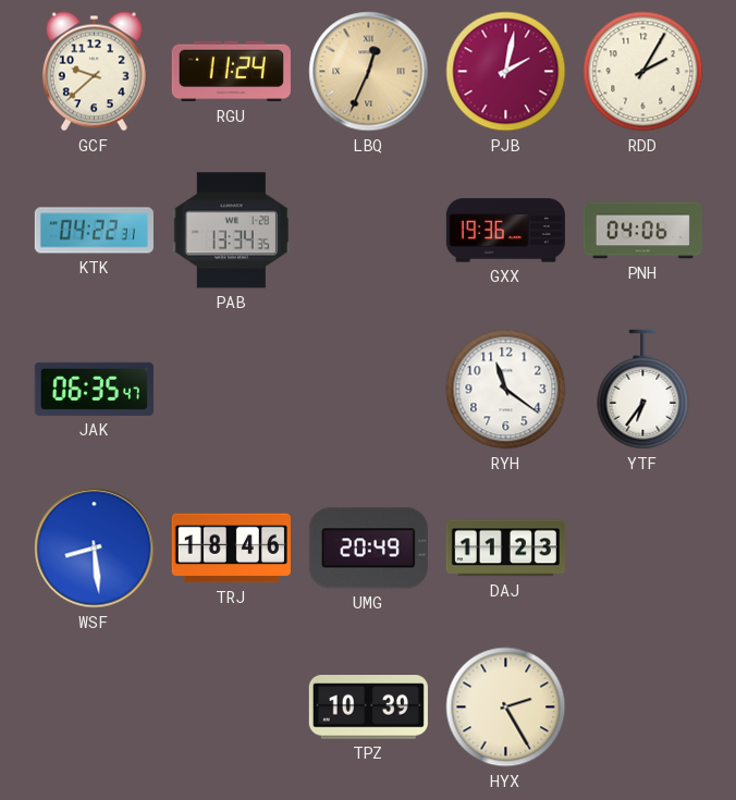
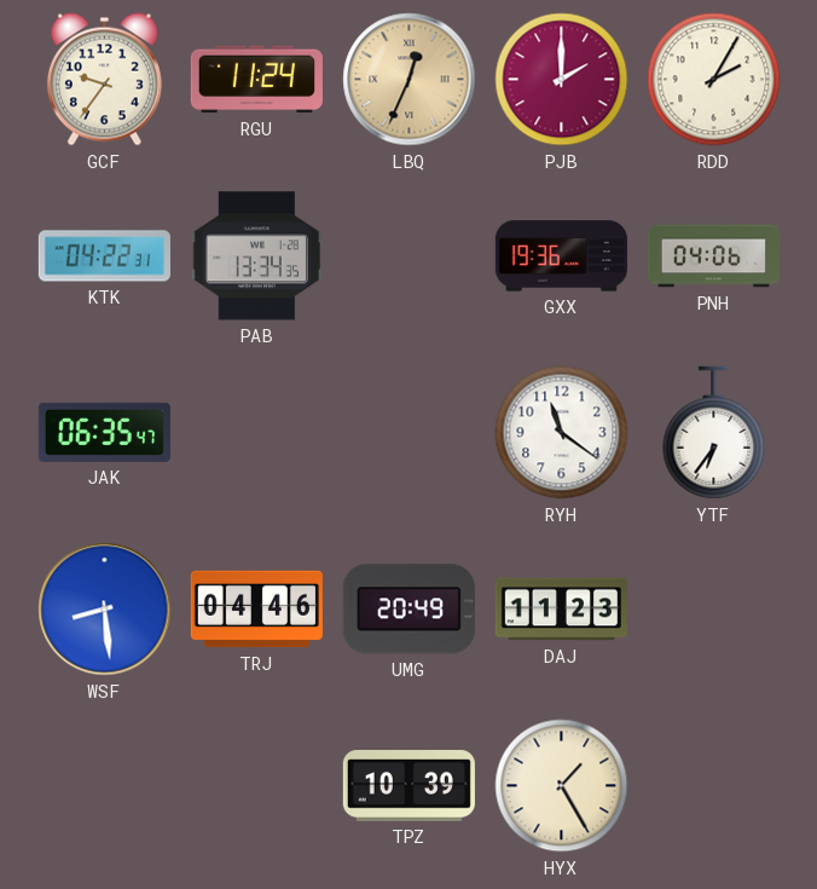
GCF: 9:38 -> 9:36
PJB: 2:02 -> 2:00
TRJ: 18:46 -> 04:46
HYX: 2:25 -> 1:25
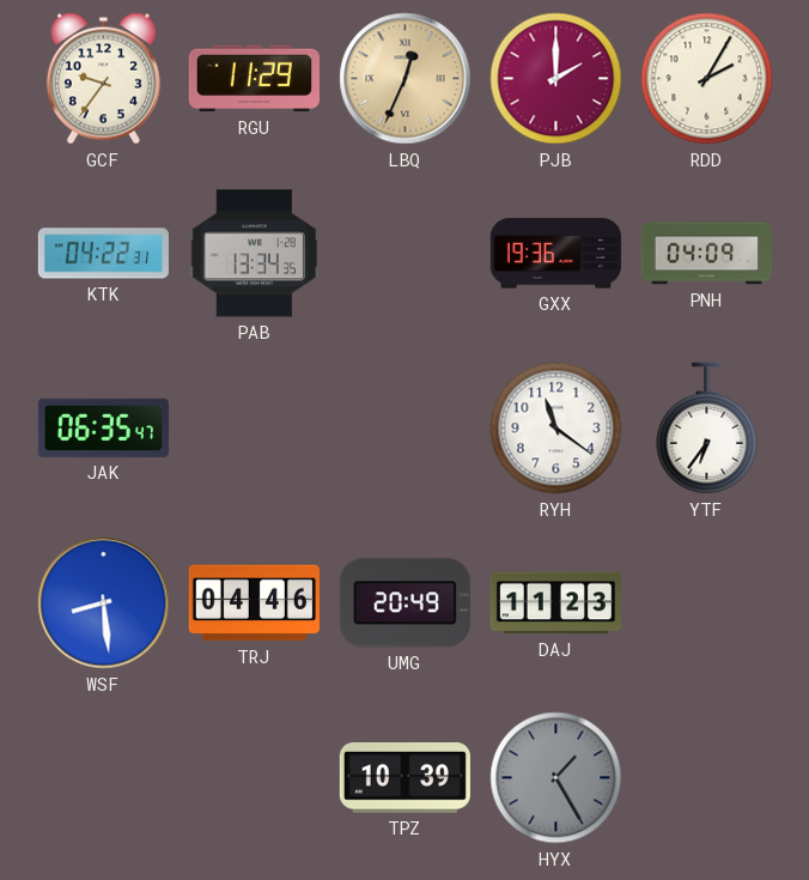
RGU: 11:24 -> 11:29
PNH: 04:06 -> 04:09
HYX dial: cream -> grey
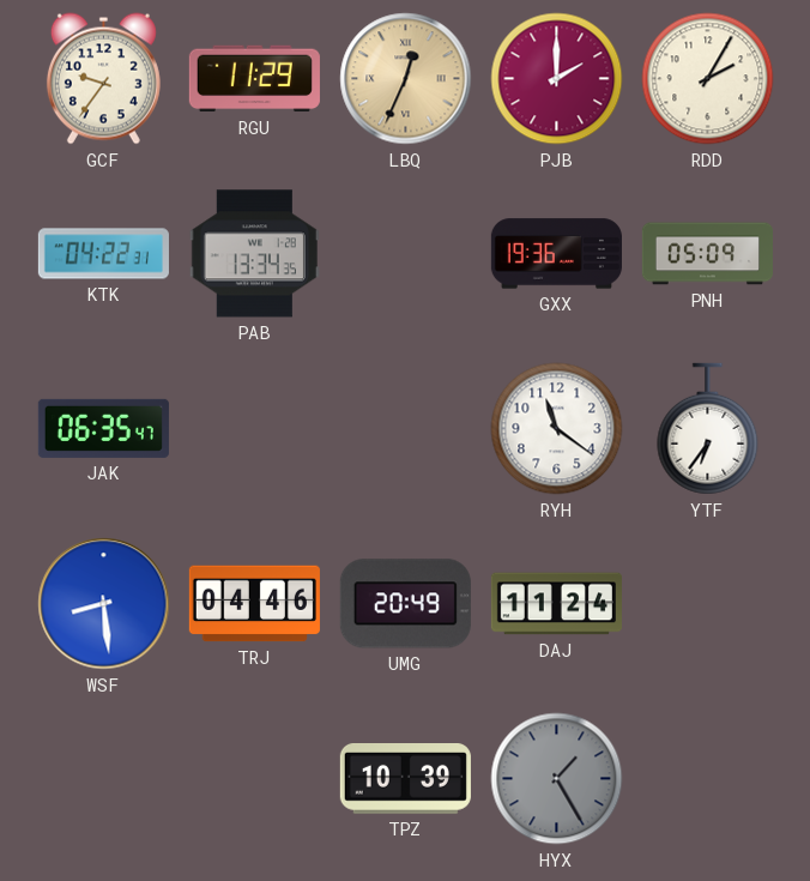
PNH: 04:09 -> 05:09
DAJ: 11:23 -> 11:24
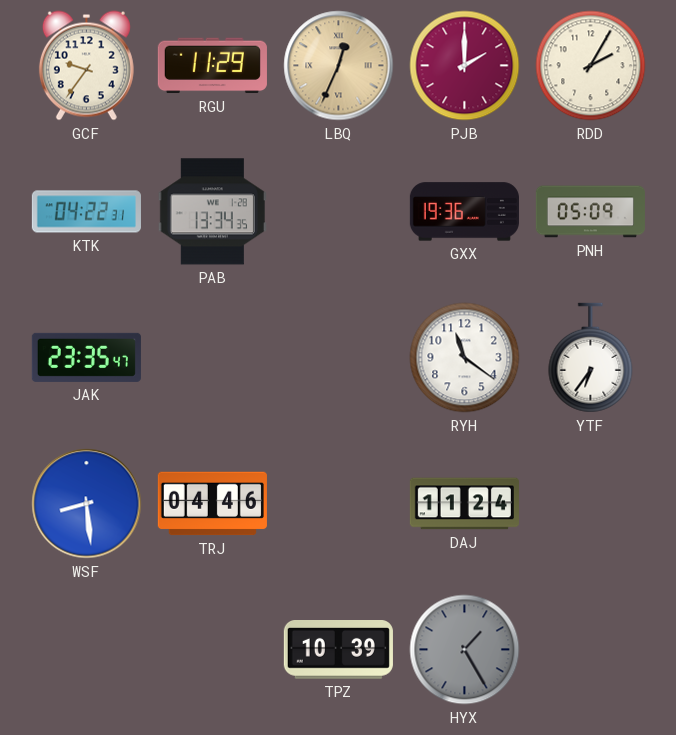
JAK: 06:35 -> 23:35
UMG: 20:49 -> none
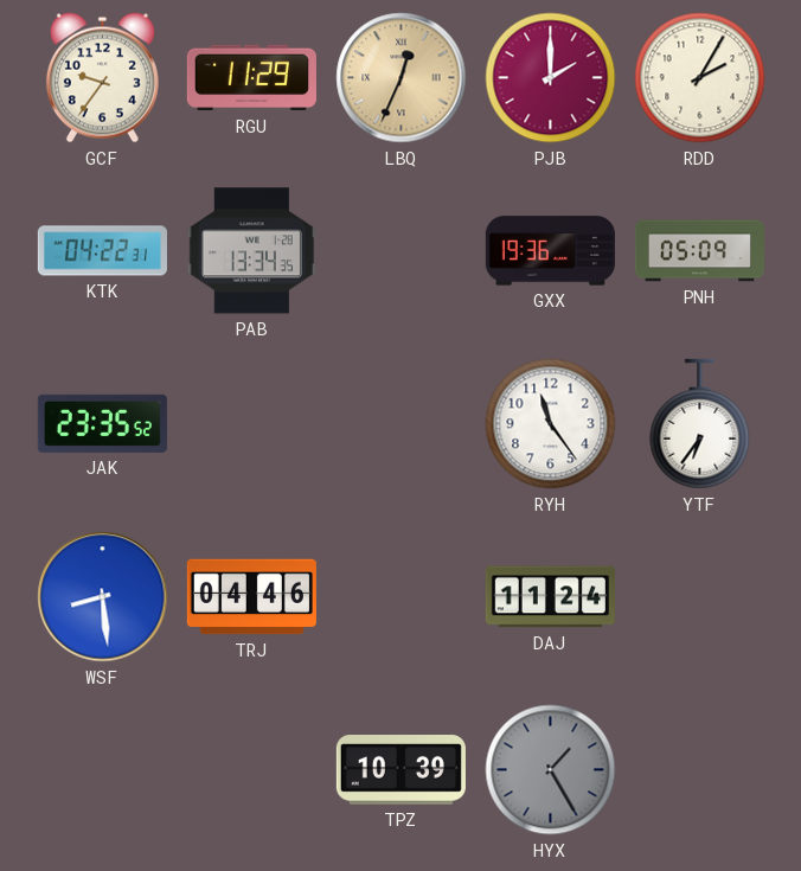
JAK: 23:35:47 -> 23:35:52
RYH: 11:21 -> 11:24
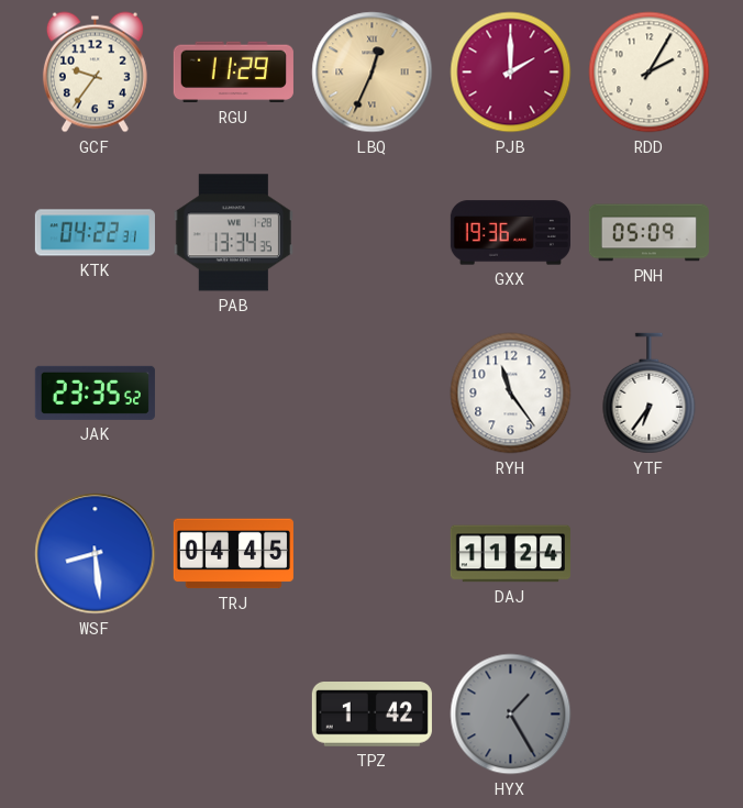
TRJ: 04:46 -> 04:45
TPZ: 10:39 -> 1:42
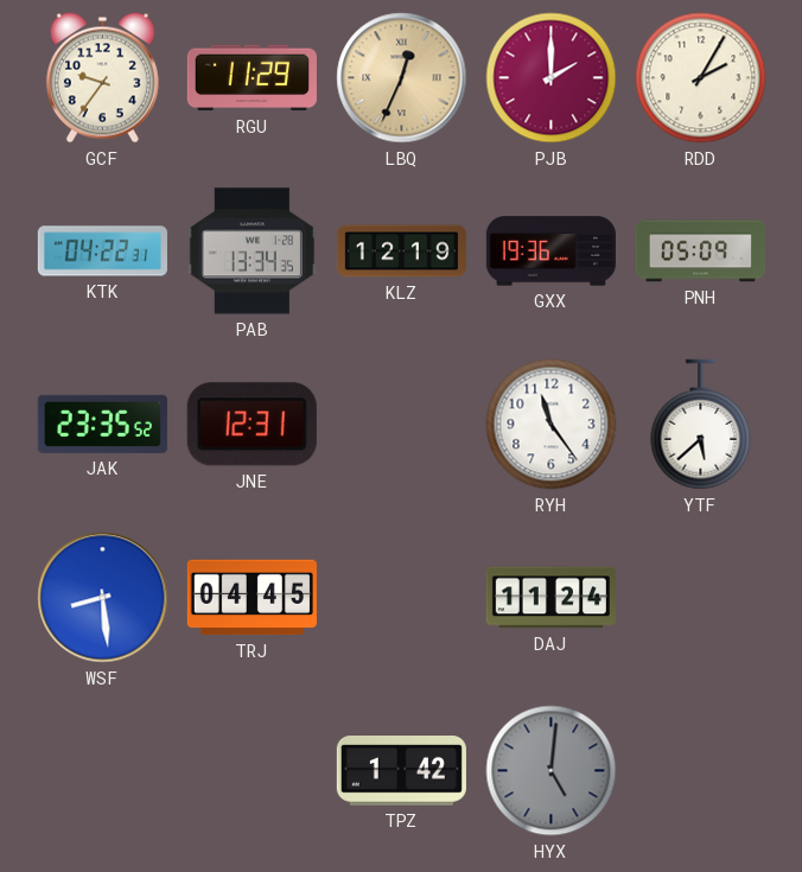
KLZ: none -> 12:19
JNE: none -> 12:31
YTF: 6:36 -> 5:38
HYX: 1:25 -> 5:01
